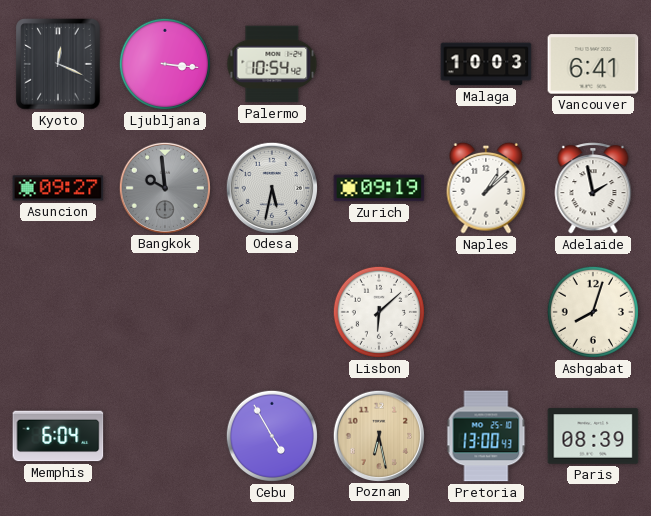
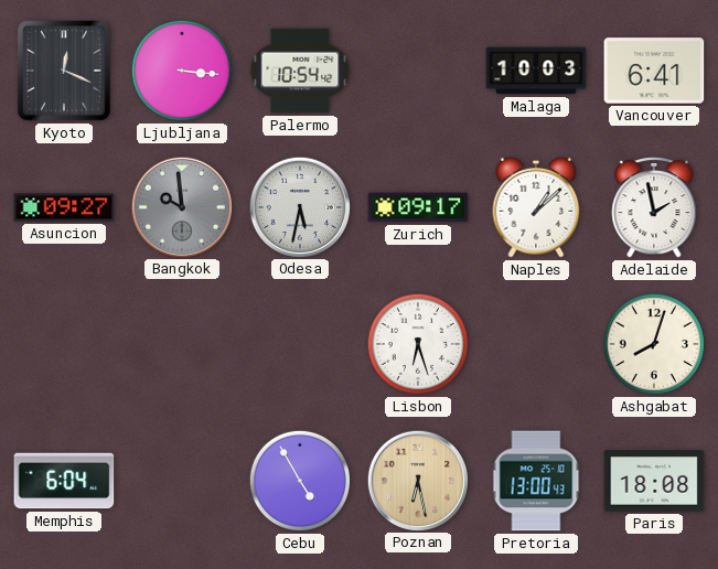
Zurich: 09:19 -> 09:17
Lisbon: 6:08 -> 6:27
Paris: 08:39 -> 18:08
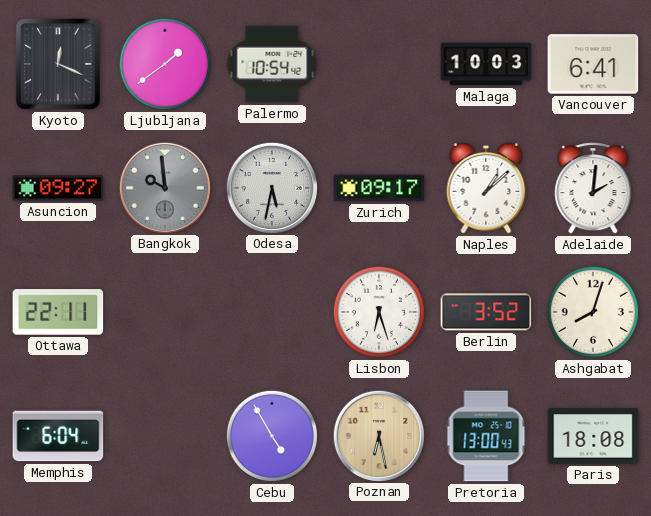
Ljubljana: 3:16 -> 1:39
Adelaide: 1:58 -> 2:01
Ottawa: none -> 22:11
Berlin: none -> 3:52
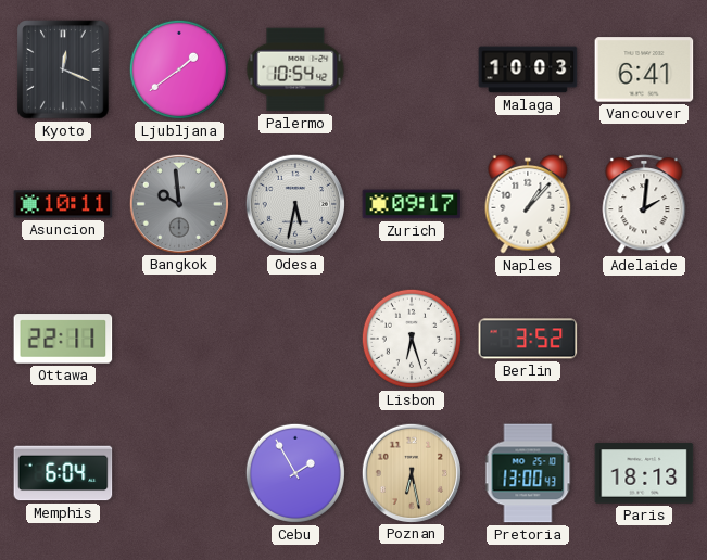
Asuncion: 09:27 -> 10:11
Naples: 1:08 -> 1:07
Ashgabat: 8:03 -> none
Cebu: 4:55 -> 1:55
Paris: 18:08 -> 18:13
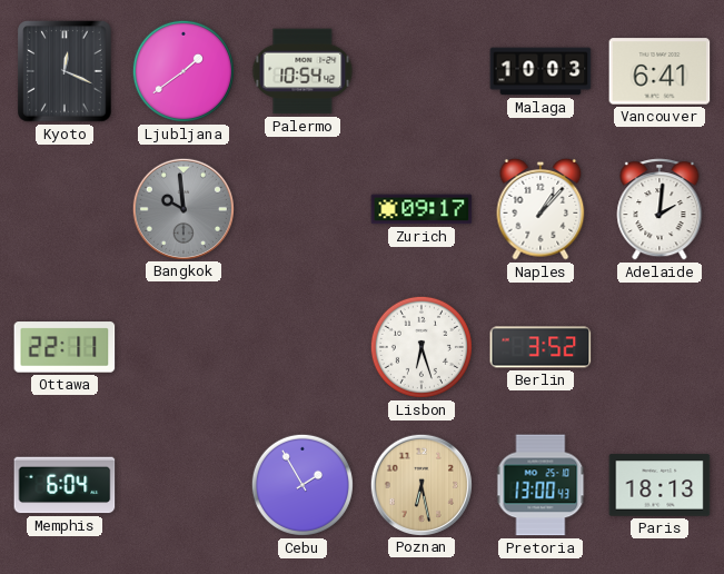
Asuncion: 10:11 -> none
Odesa: 5:32 -> none
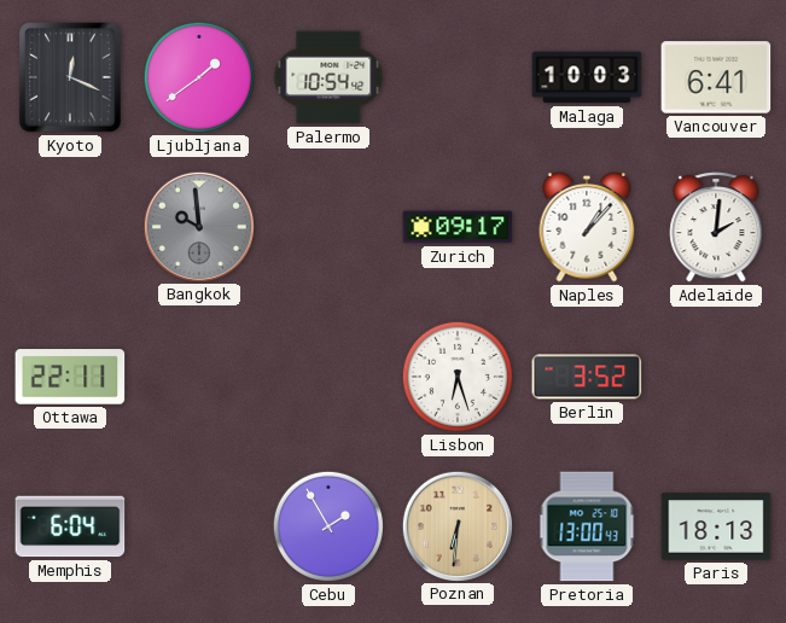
Poznan: 6:28 -> 6:31
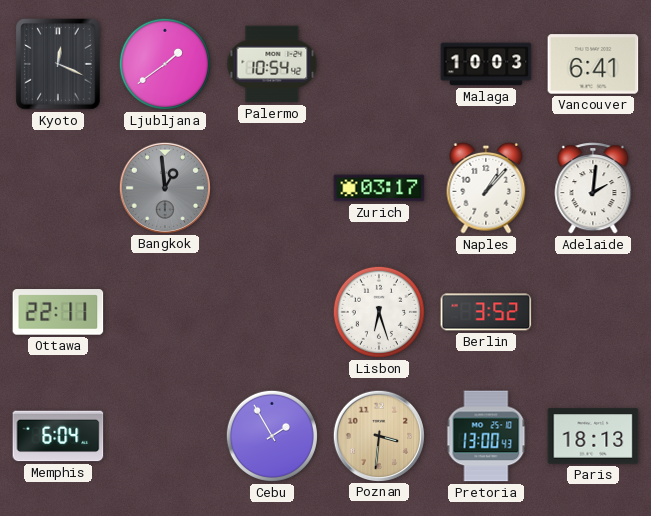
Bangkok: 9:59 -> 12:59
Zurich: 09:17 -> 03:17
Poznan: 6:31 -> 3:31
